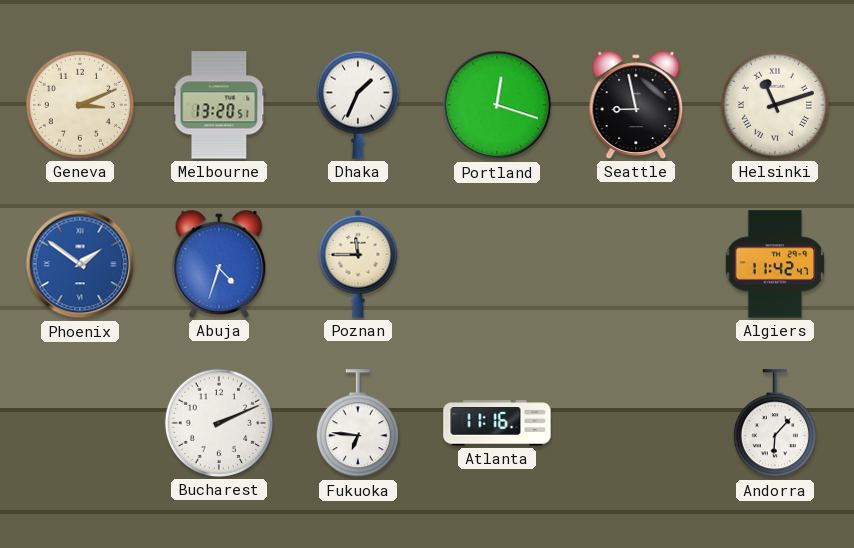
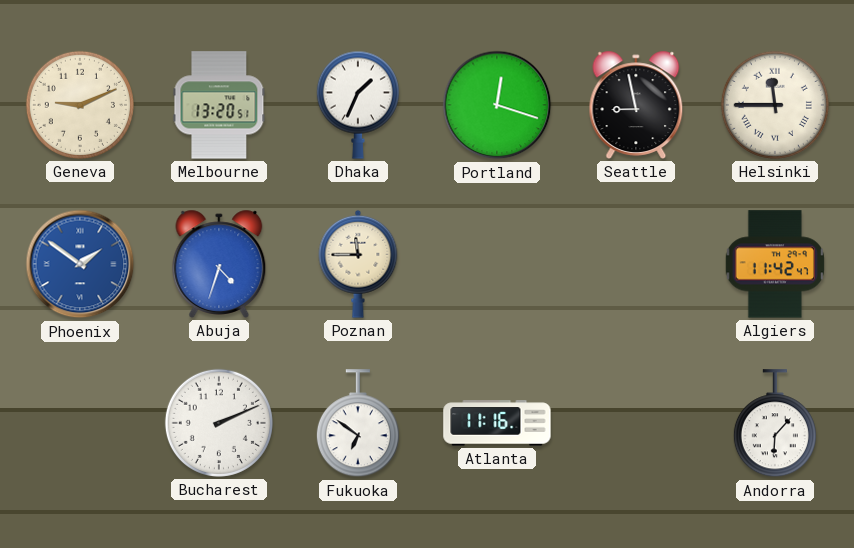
Geneva: 3:11 -> 9:11
Helsinki: 11:12 -> 11:45
Fukuoka: 6:46 -> 6:51
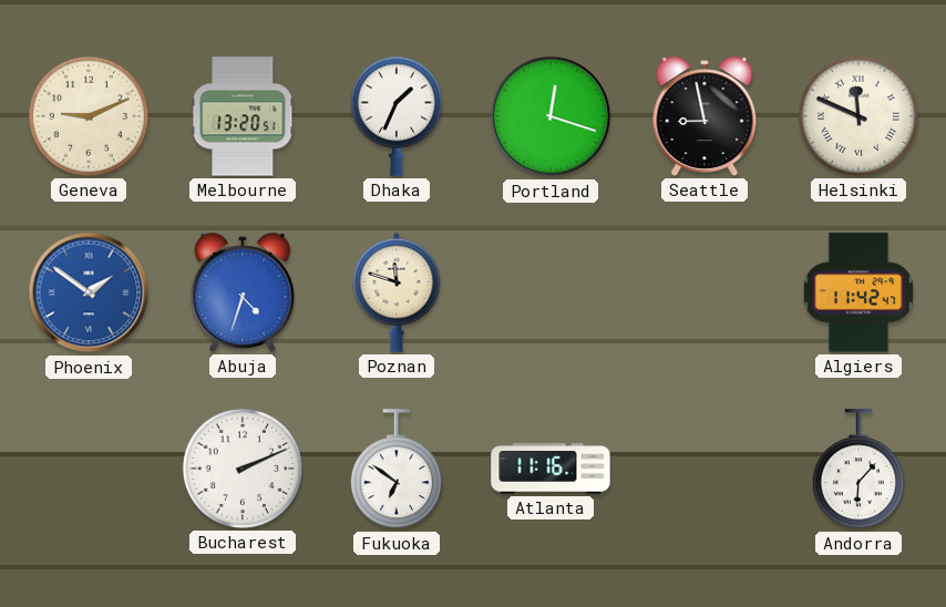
Helsinki: 11:45 -> 11:49
Poznan: 11:45 -> 11:48
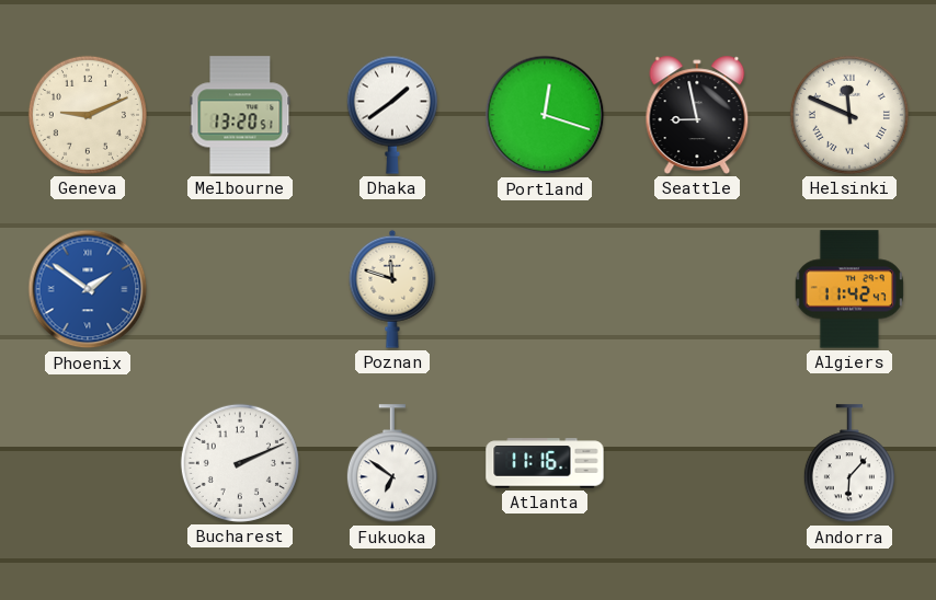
Dhaka: 1:34 -> 1:39
Abuja: 4:33 -> none
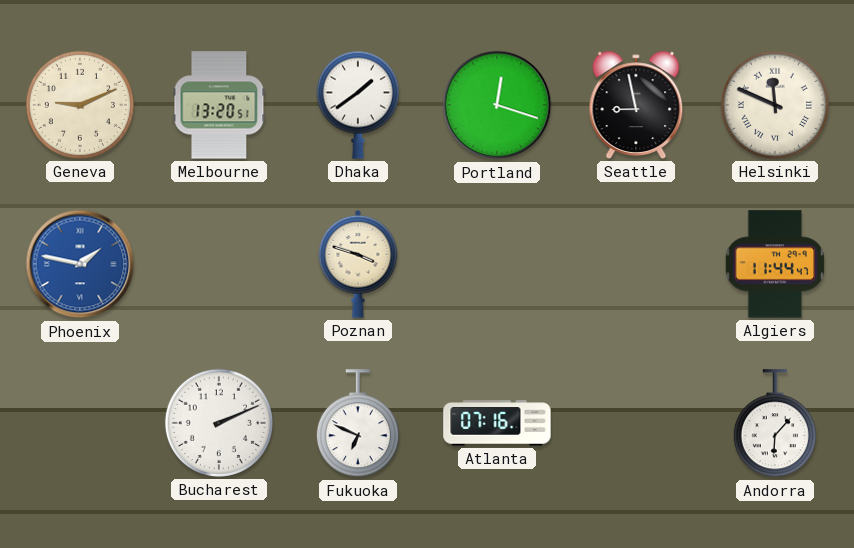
Phoenix: 1:51 -> 1:47
Poznan: 11:48 -> 3:48
Algiers: 11:42 -> 11:44
Fukuoka: 6:51 -> 6:49
Atlanta: 11:16 -> 07:16
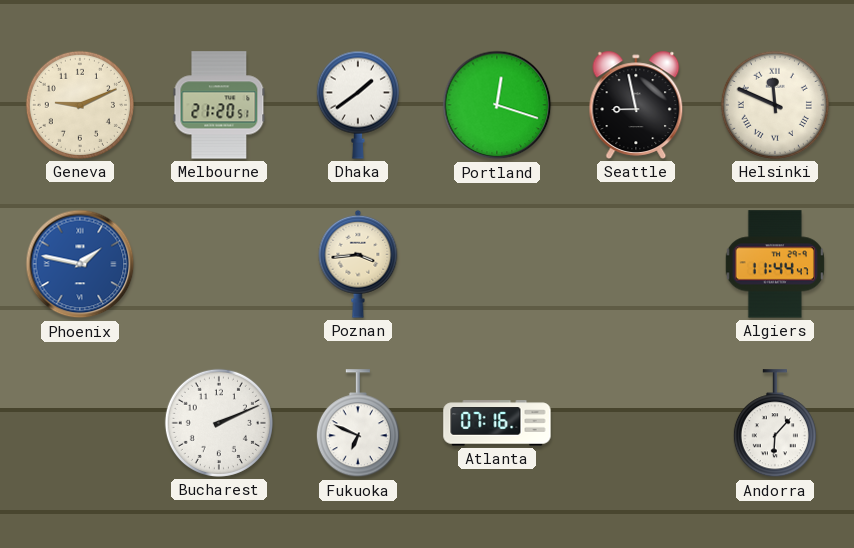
Melbourne: 13:20 -> 21:20
Poznan: 3:48 -> 3:44
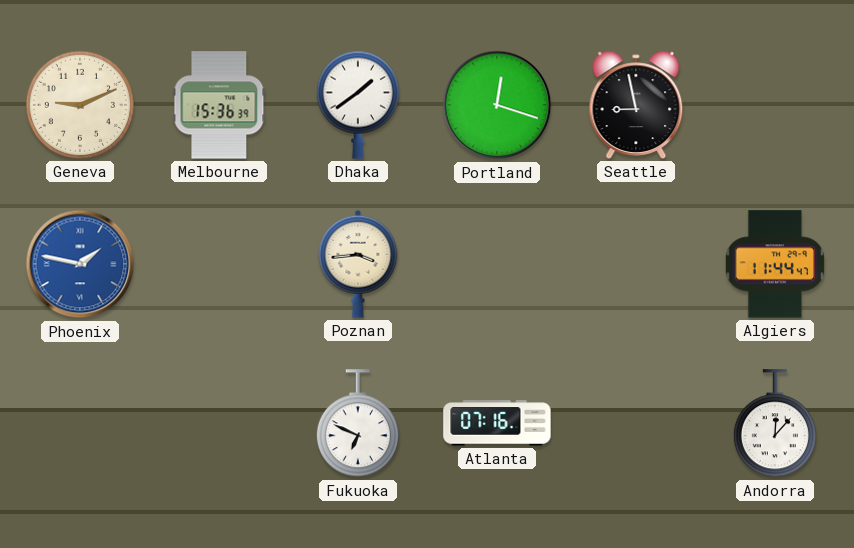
Melbourne: 21:20 -> 15:36
Helsinki: 11:49 -> none
Bucharest: 2:11 -> none
Andorra: 6:07 -> 12:07
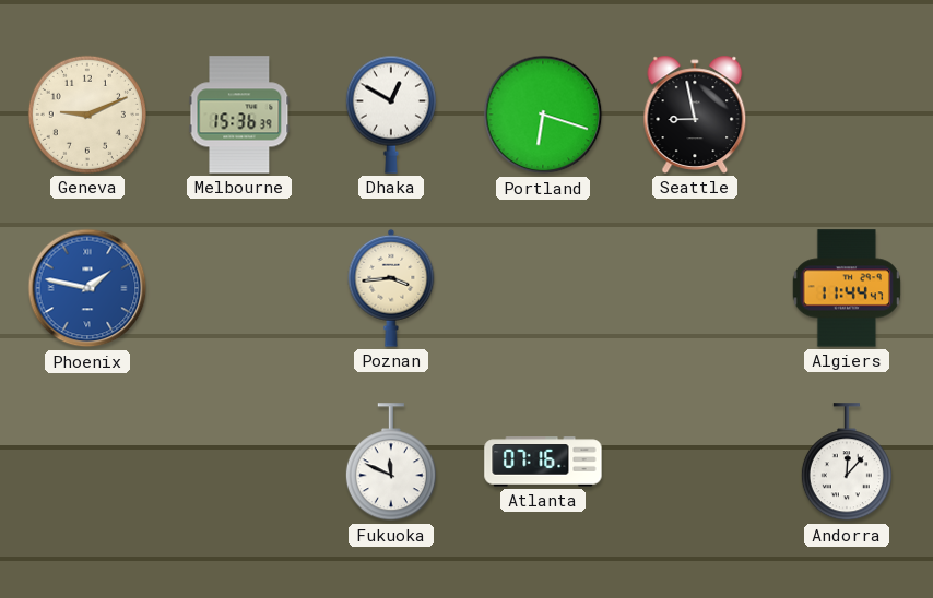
Dhaka: 1:39 -> 12:50
Portland: 12:18 -> 6:18
Fukuoka: 6:49 -> 11:49
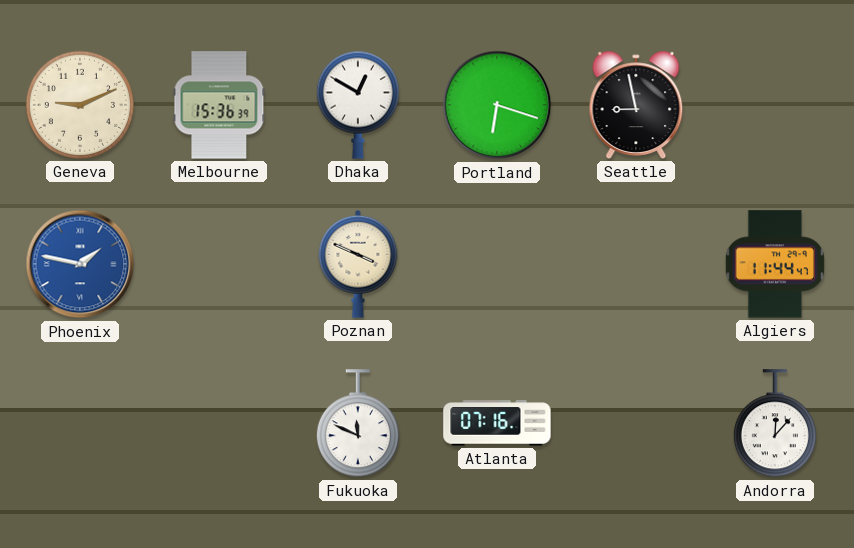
Poznan: 3:44 -> 3:49
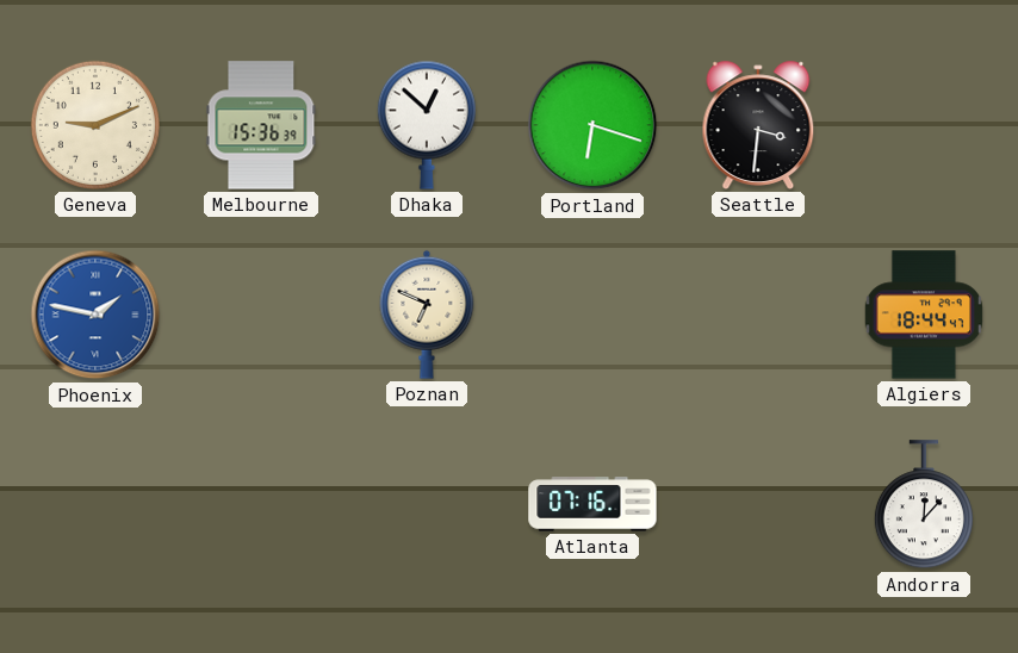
Dhaka: 12:50 -> 12:52
Seattle: 8:58 -> 3:31
Poznan: 3:49 -> 6:49
Algiers: 11:44 -> 18:44
Fukuoka: 11:49 -> none
